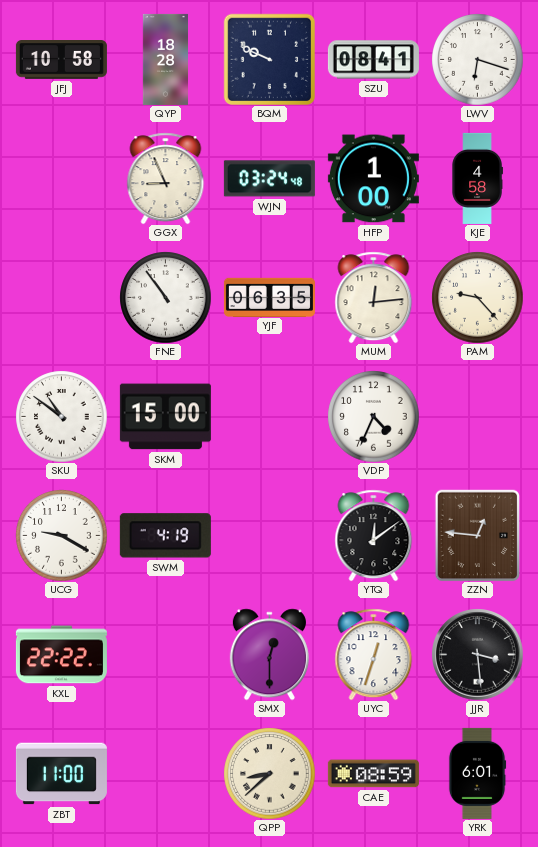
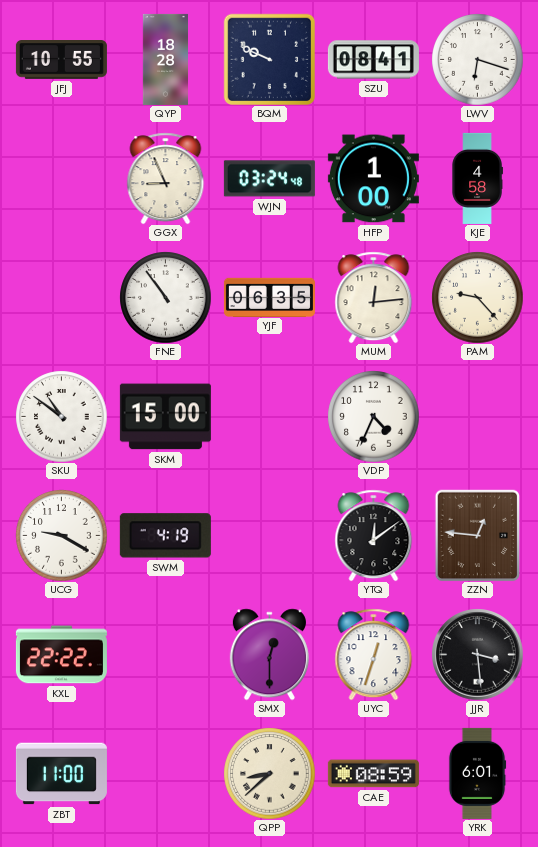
JFJ: 10:58 -> 10:55
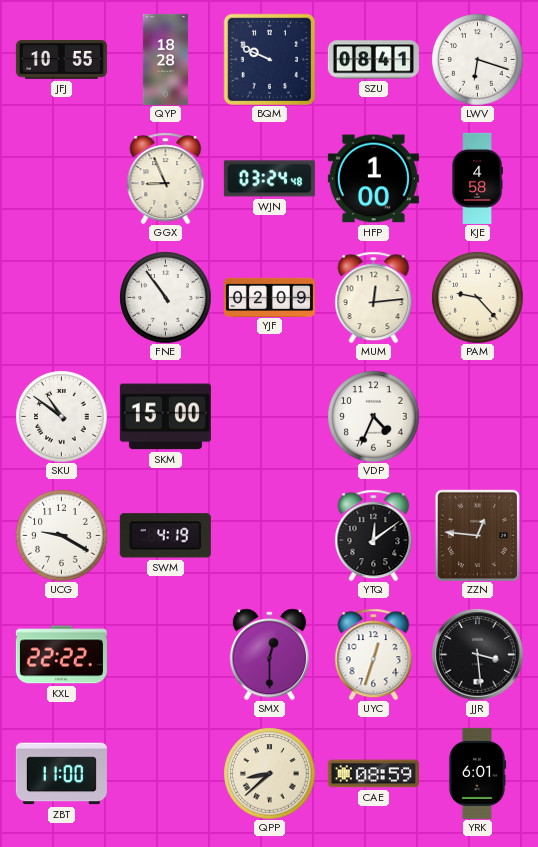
YJF: 06:35 -> 02:09
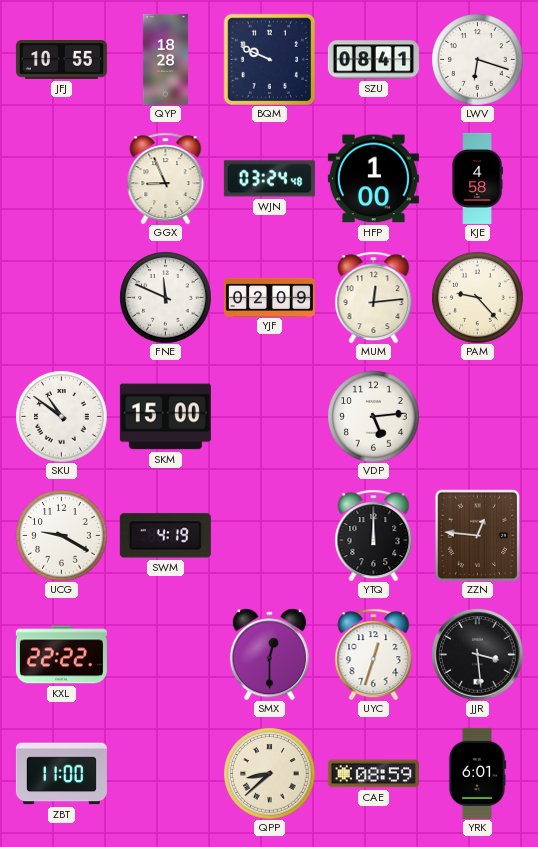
FNE: 10:54 -> 11:49
VDP: 4:34 -> 5:14
YTQ: 12:09 -> 12:00
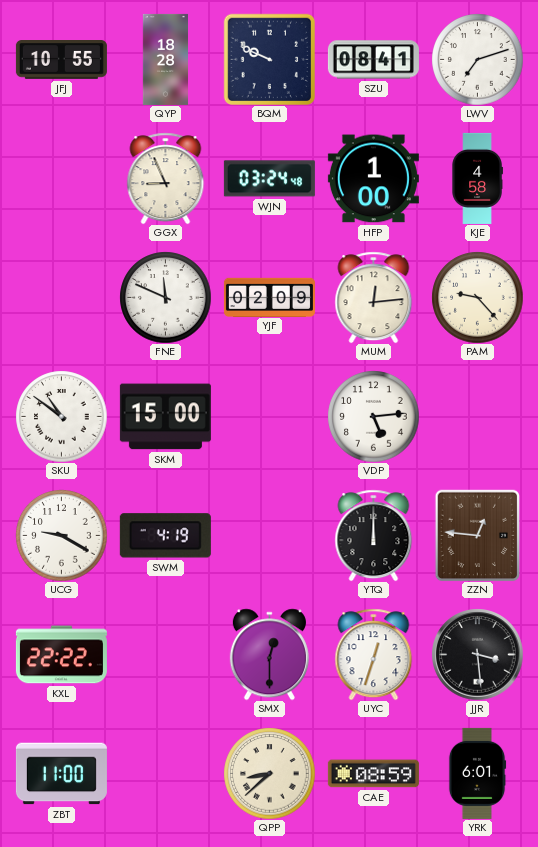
LWV: 6:18 -> 7:12
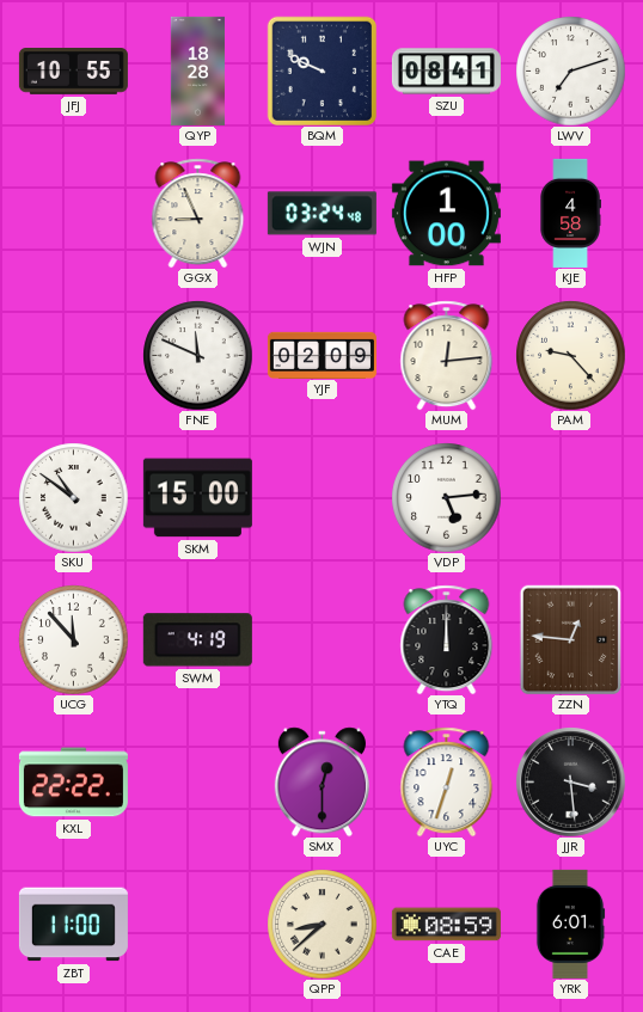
UCG: 9:20 -> 11:53
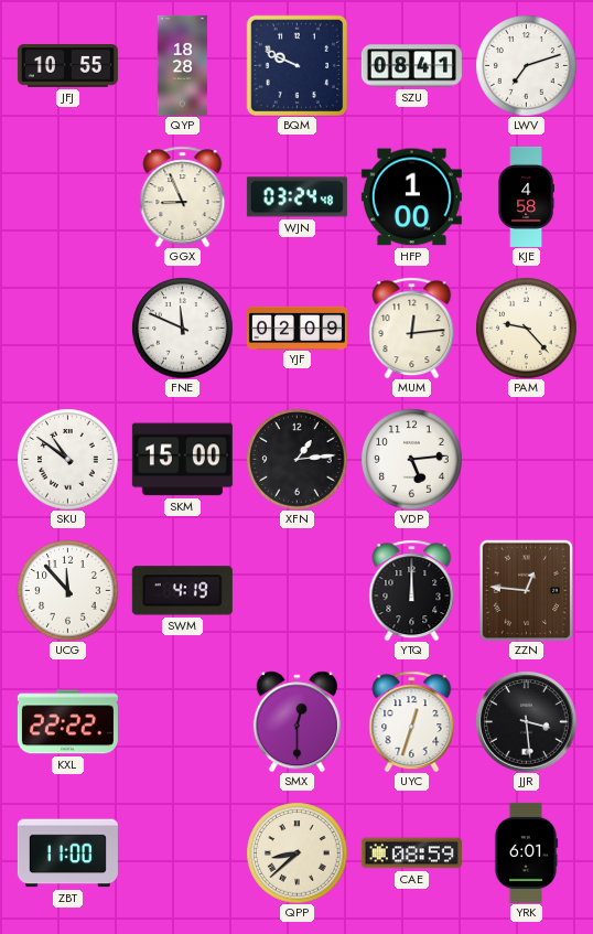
XFN: none -> 1:14
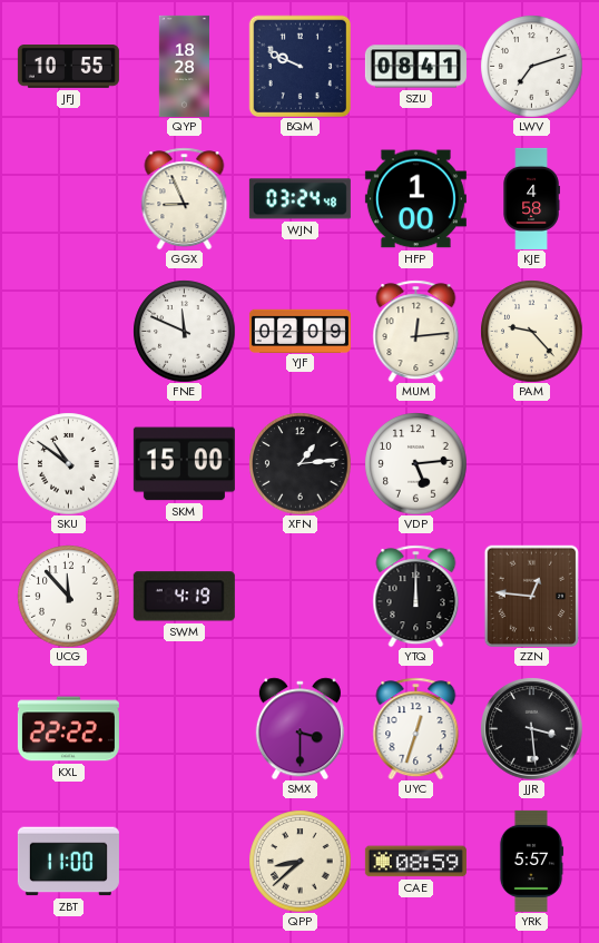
SMX: 12:30 -> 3:30
YRK: 6:01 -> 5:57
